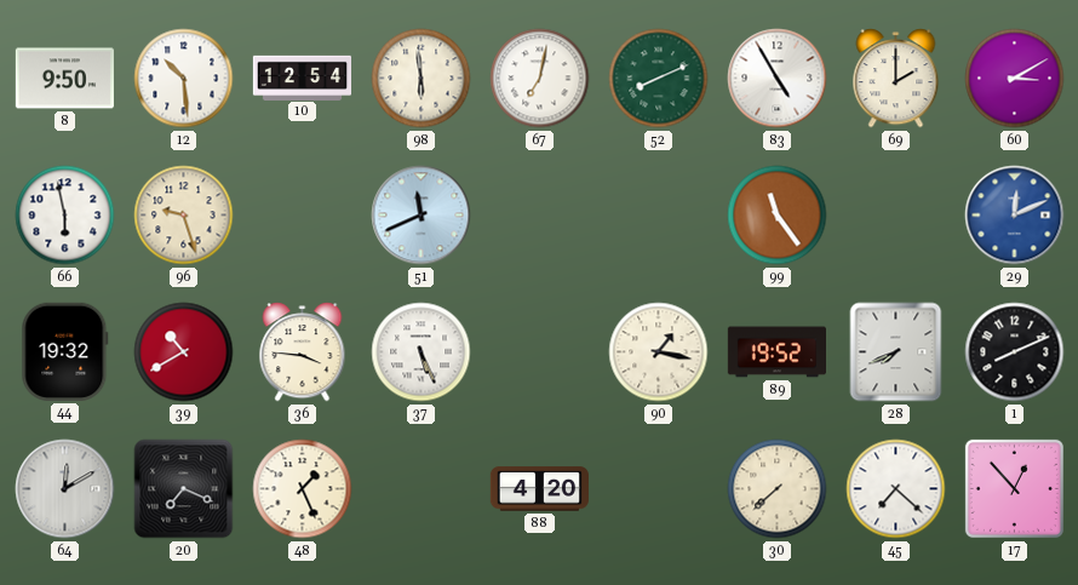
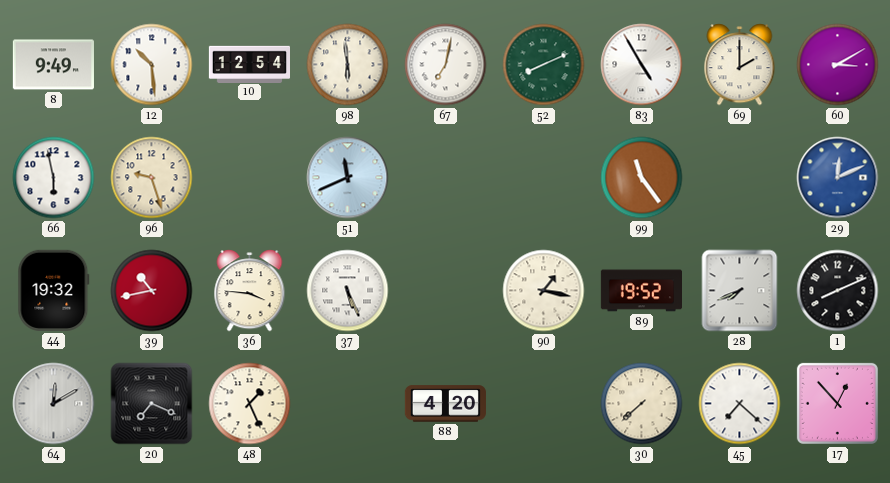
8: 9:50 -> 9:49
39: 10:40 -> 10:43
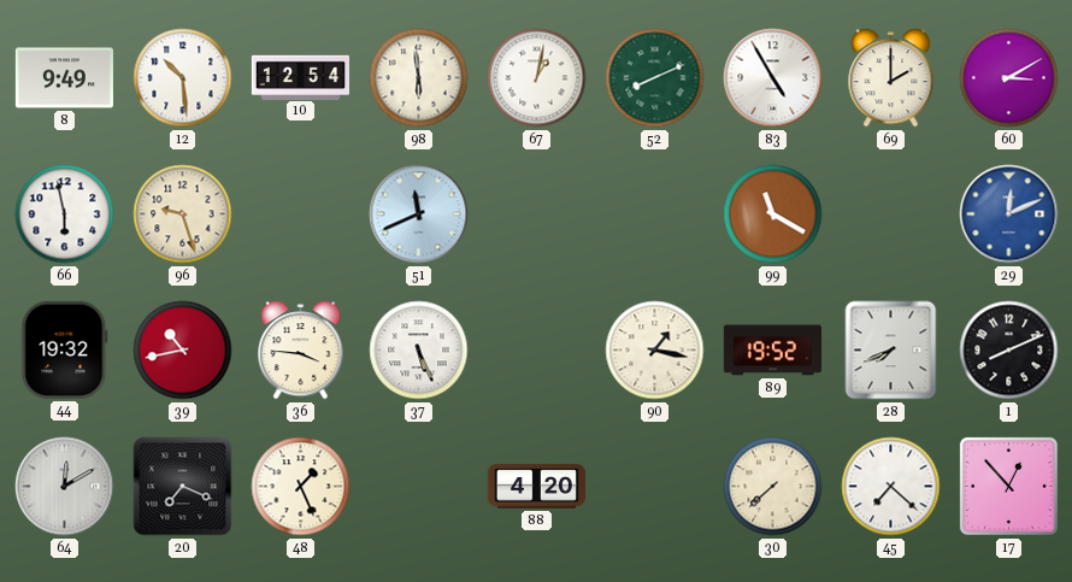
67: 7:02 -> 1:02
99: 11:24 -> 11:20
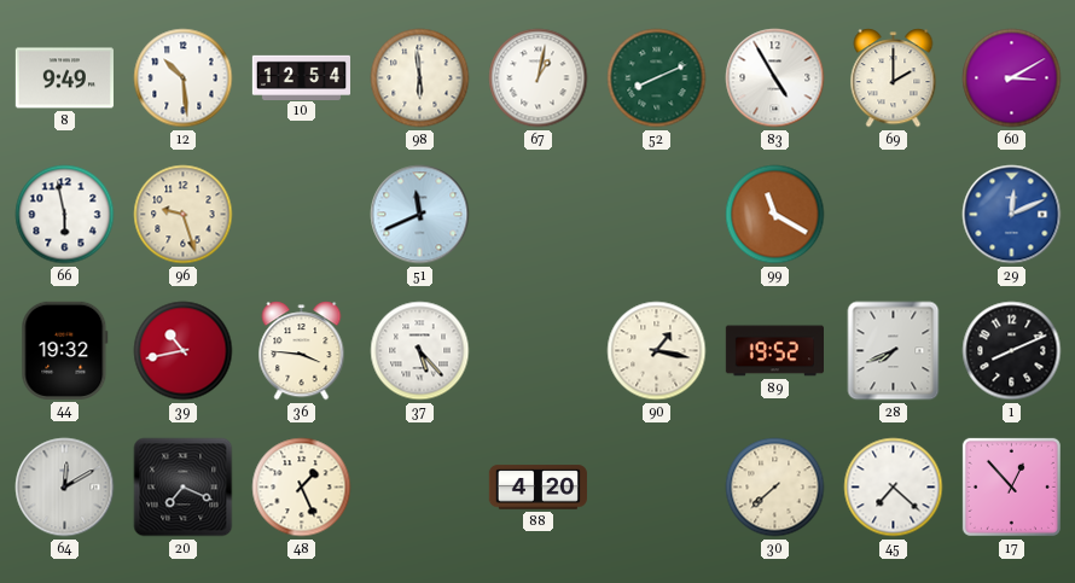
37: 5:26 -> 5:23
